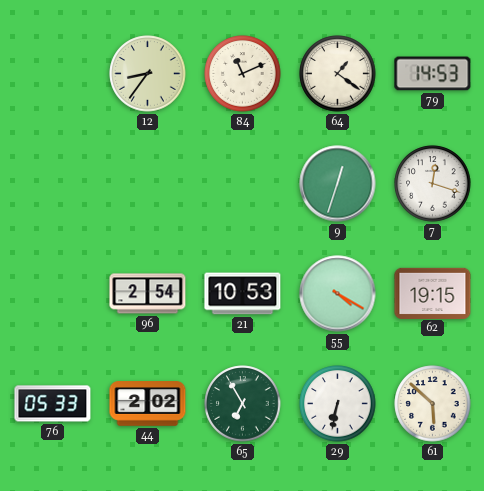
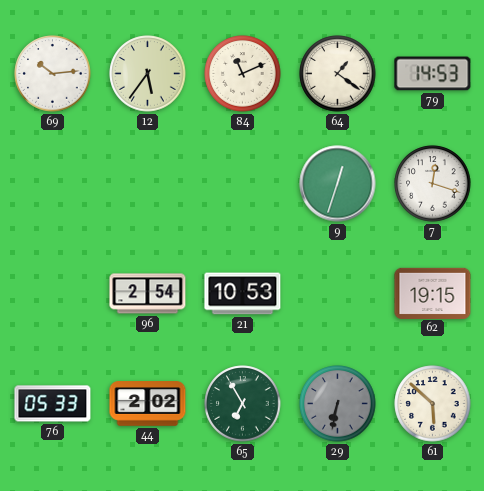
69: none -> 10:14
12: 8:36 -> 5:36
55: 4:20 -> none
29 dial: white -> grey
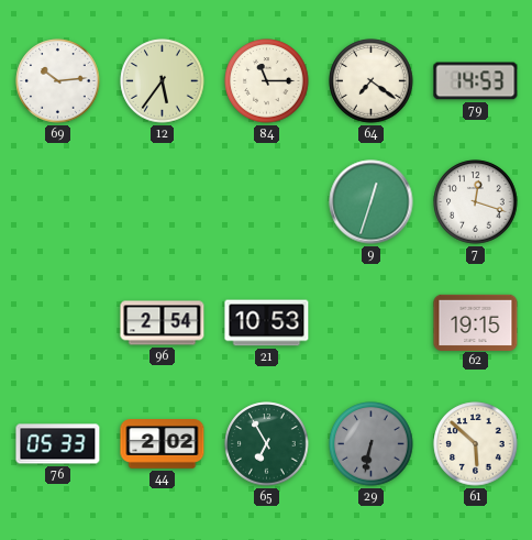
84: 11:11 -> 11:15
64: 1:21 -> 7:21
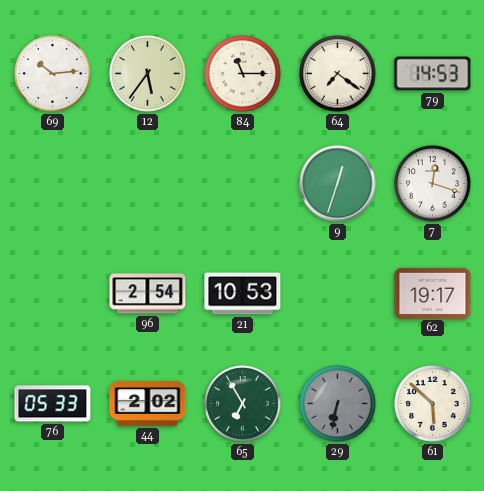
62: 19:15 -> 19:17
